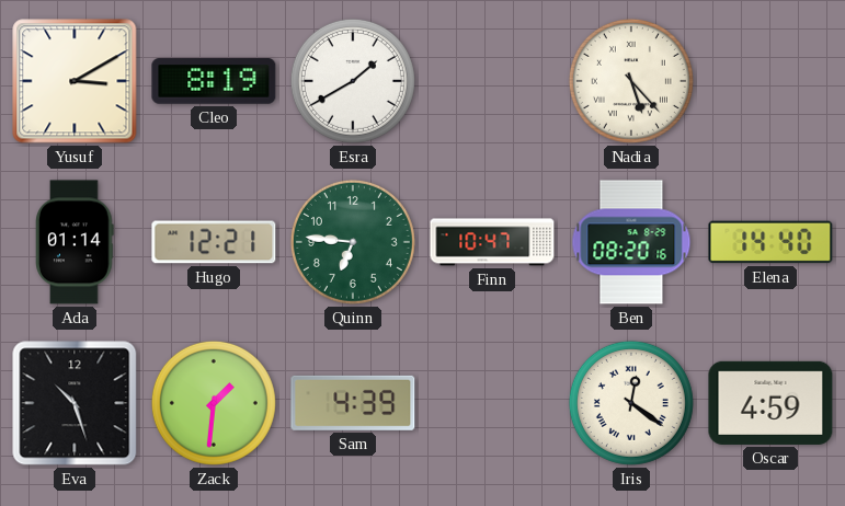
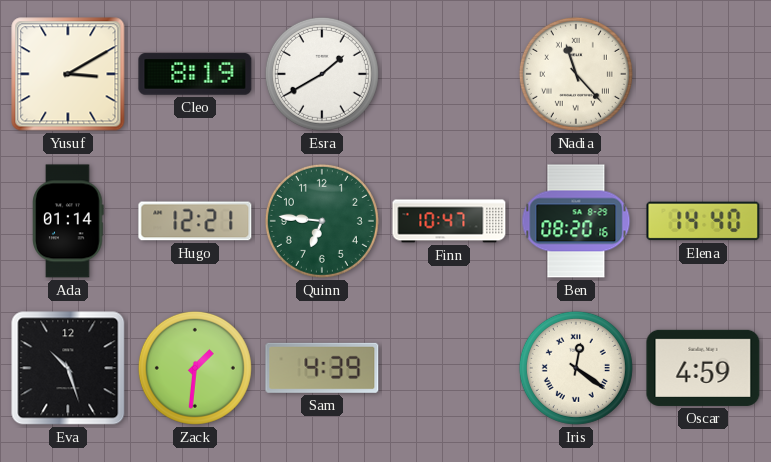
Nadia: 5:23 -> 11:23
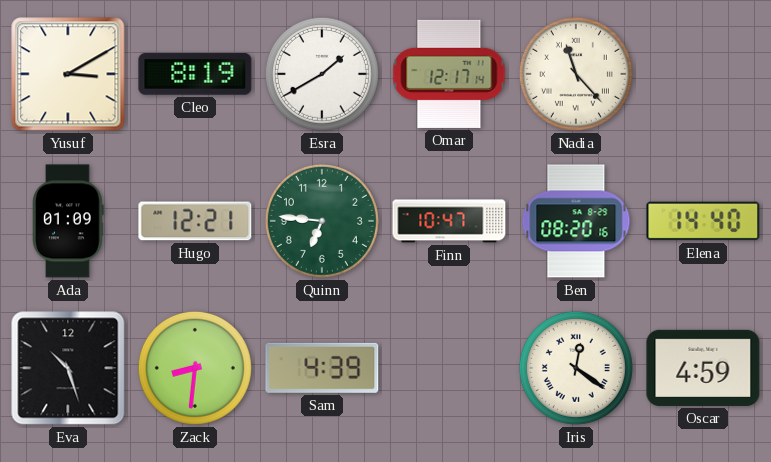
Omar: none -> 12:17
Ada: 01:14 -> 01:09
Zack: 1:31 -> 8:31
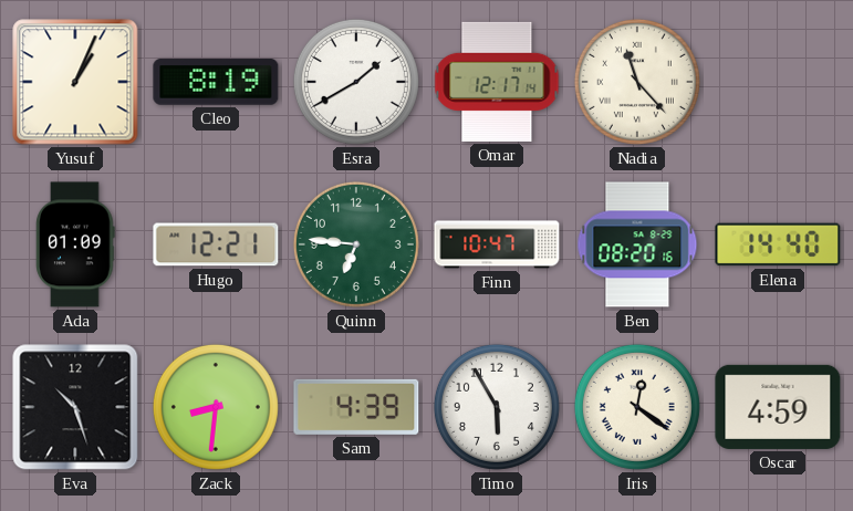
Yusuf: 3:10 -> 1:04
Timo: none -> 5:55
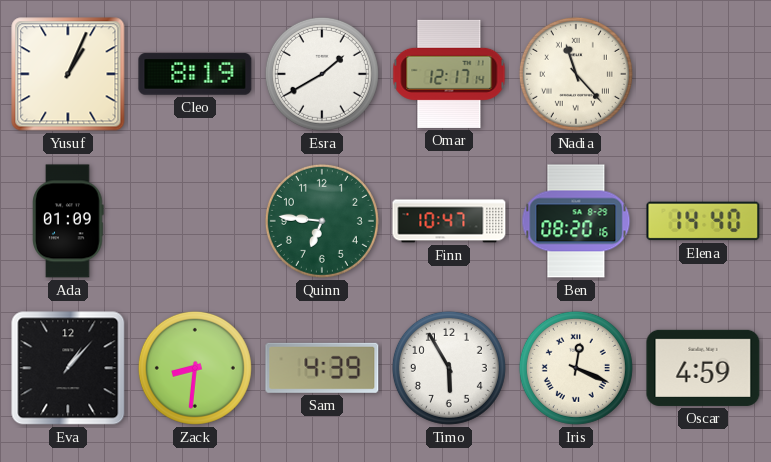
Hugo: 12:21 -> none
Eva: 10:27 -> 1:07
Iris: 12:21 -> 12:19
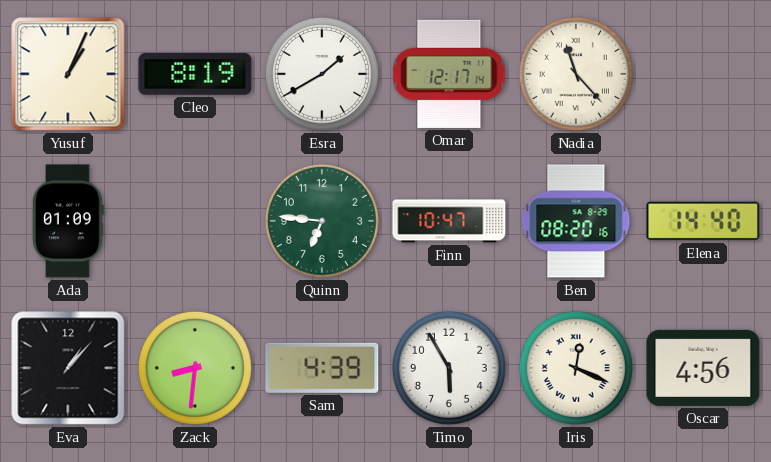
Oscar: 4:59 -> 4:56
